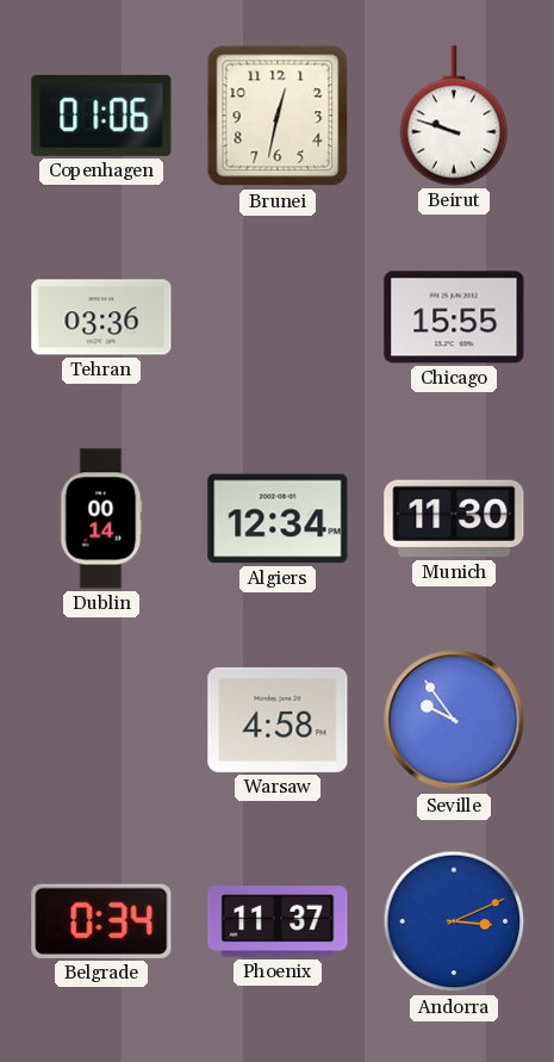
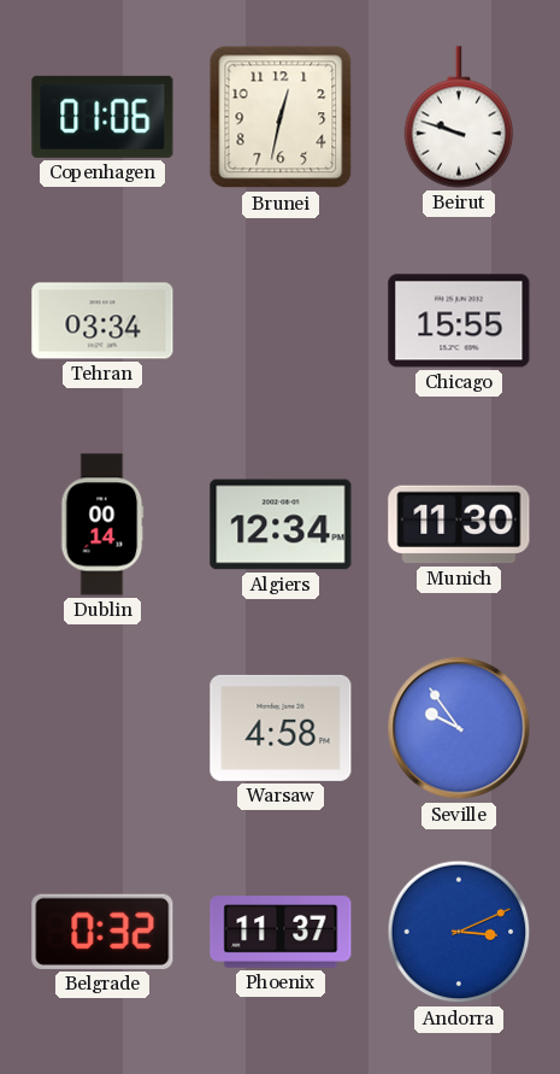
Tehran: 03:36 -> 03:34
Belgrade: 0:34 -> 0:32
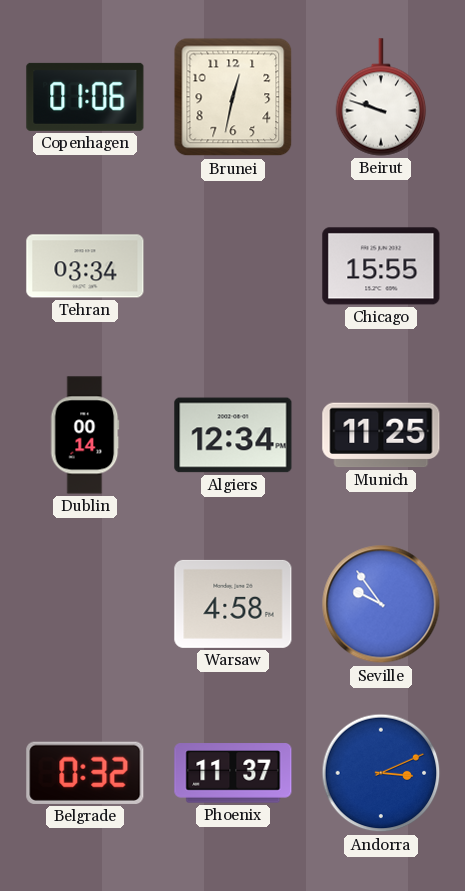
Munich: 11:30 -> 11:25
